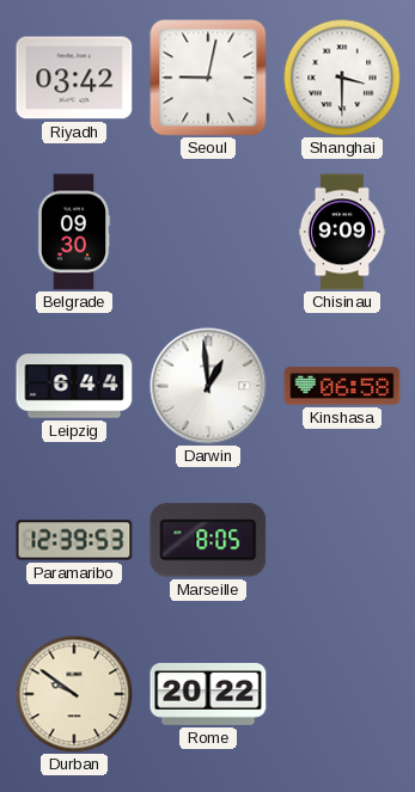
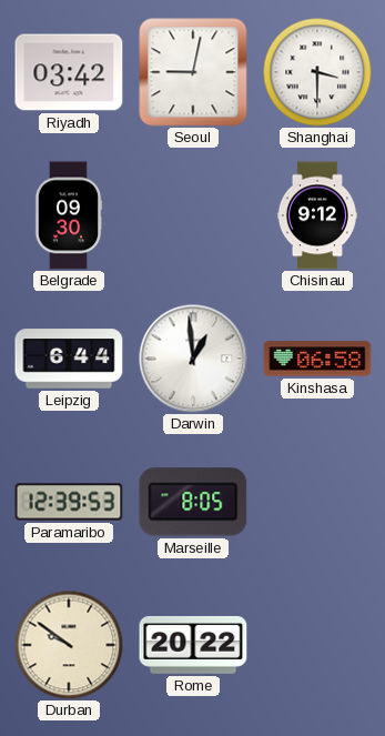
Chisinau: 9:09 -> 9:12
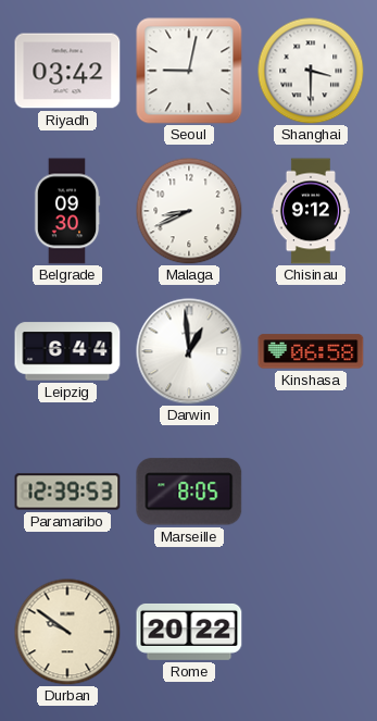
Malaga: none -> 8:41
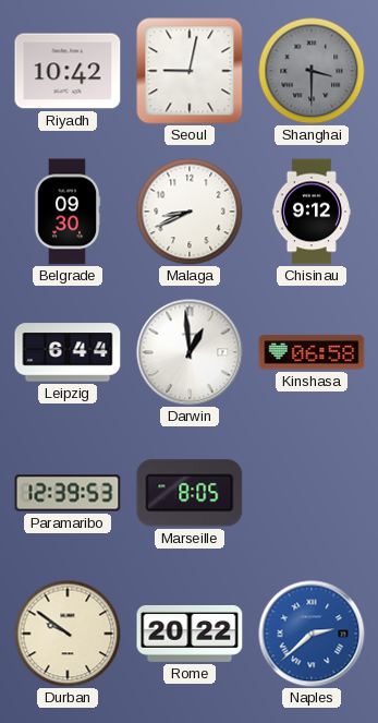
Riyadh: 03:42 -> 10:42
Shanghai dial: white -> grey
Naples: none -> 2:38
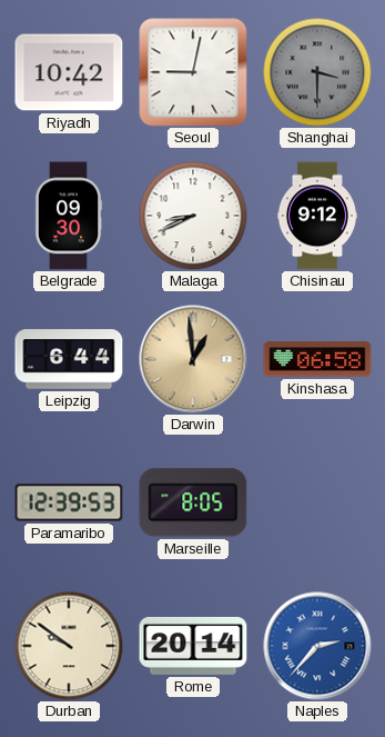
Darwin dial: white -> champagne
Rome: 20:22 -> 20:14
Naples: 2:38 -> 2:37
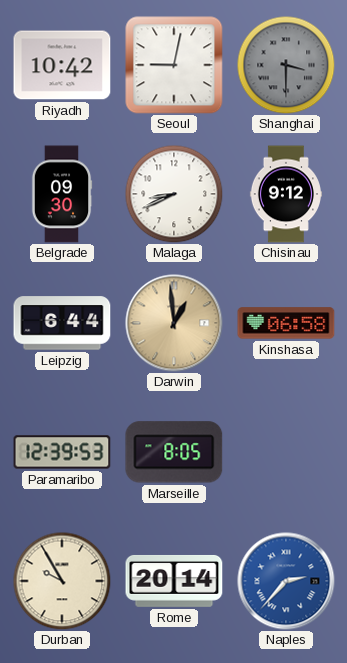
Durban: 9:51 -> 9:55
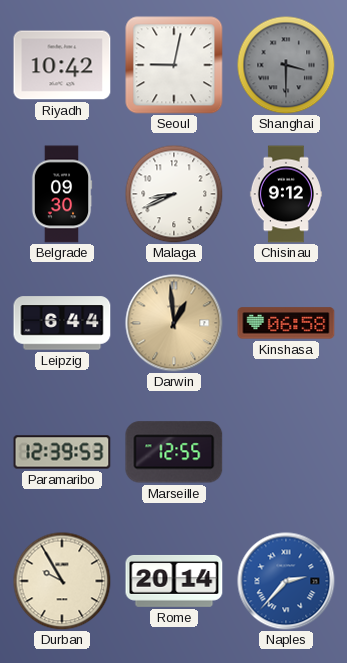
Marseille: 8:05 -> 12:55
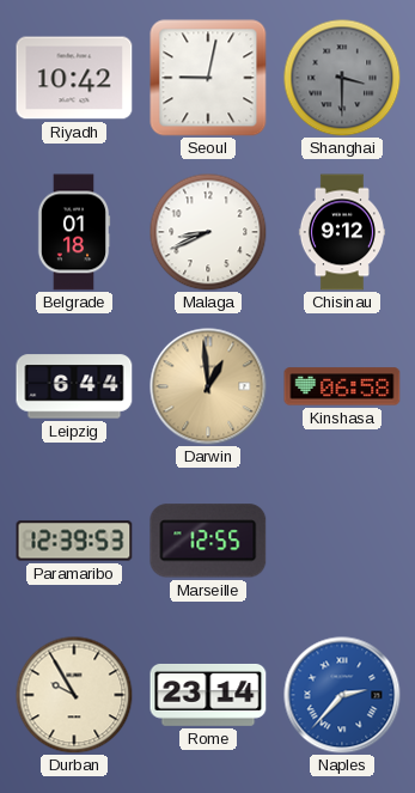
Belgrade: 09:30 -> 01:18
Rome: 20:14 -> 23:14
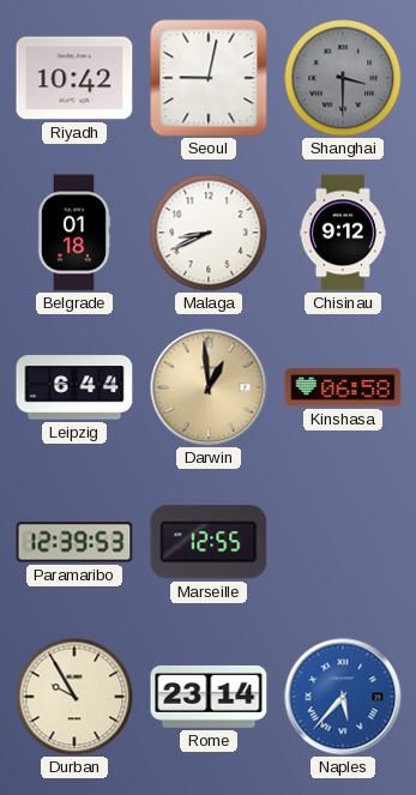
Naples: 2:37 -> 5:37
